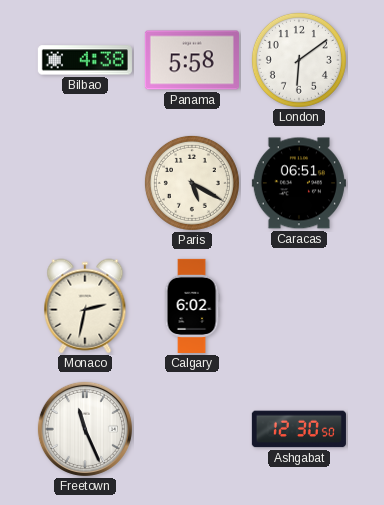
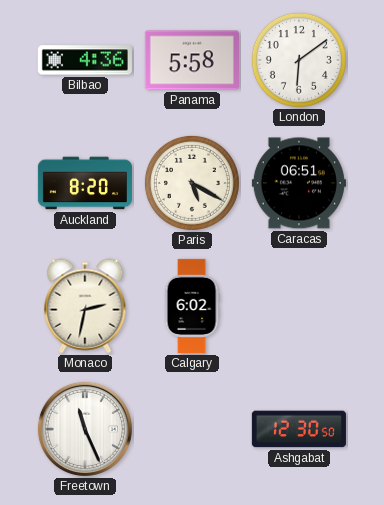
Bilbao: 4:38 -> 4:36
Auckland: none -> 8:20
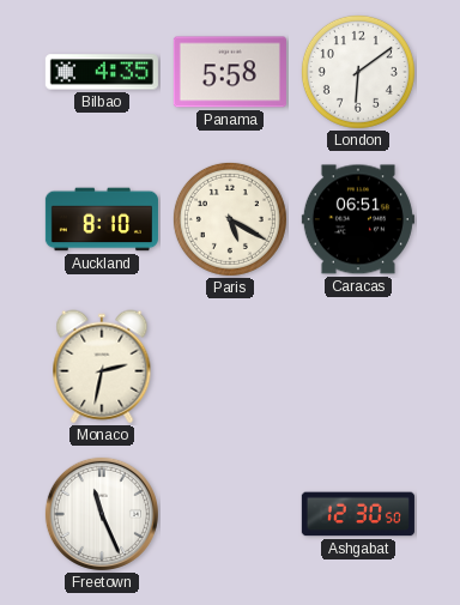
Bilbao: 4:36 -> 4:35
Auckland: 8:20 -> 8:10
Calgary: 6:02 -> none
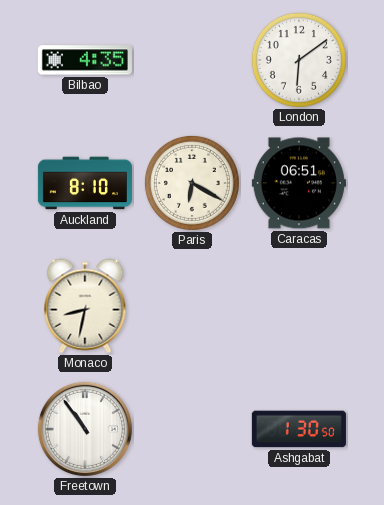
Panama: 5:58 -> none
Paris: 5:20 -> 6:20
Monaco: 2:32 -> 8:32
Freetown: 11:26 -> 10:54
Ashgabat: 12:30 -> 1:30
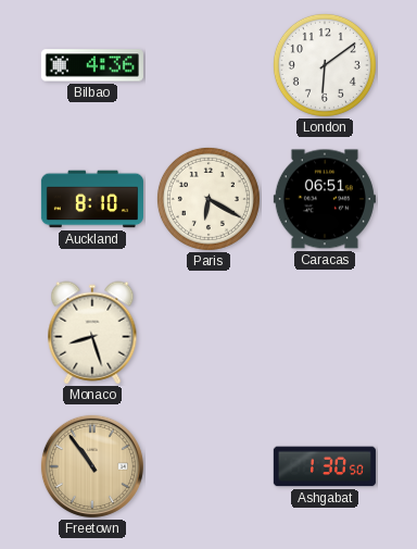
Bilbao: 4:35 -> 4:36
Monaco: 8:32 -> 8:27
Freetown dial: white -> champagne
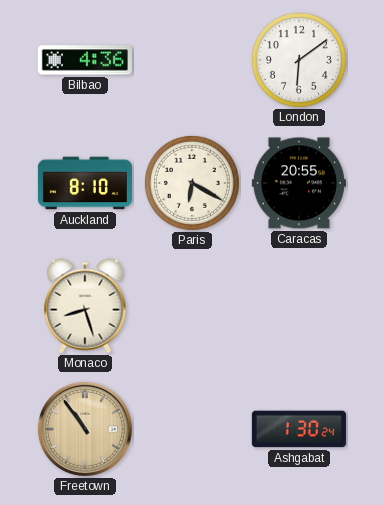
Caracas: 06:51 -> 20:55
Ashgabat: 1:30:50 -> 1:30:24
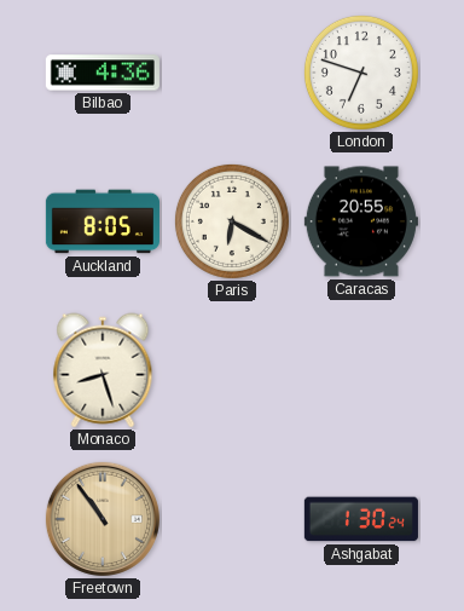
London: 6:09 -> 6:48
Auckland: 8:10 -> 8:05
